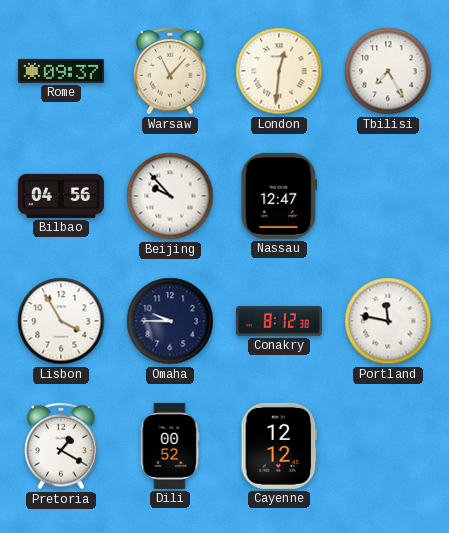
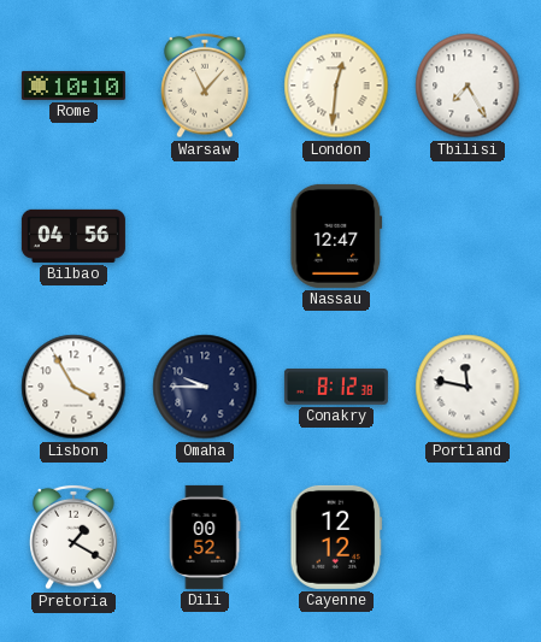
Rome: 09:37 -> 10:10
Beijing: 9:53 -> none
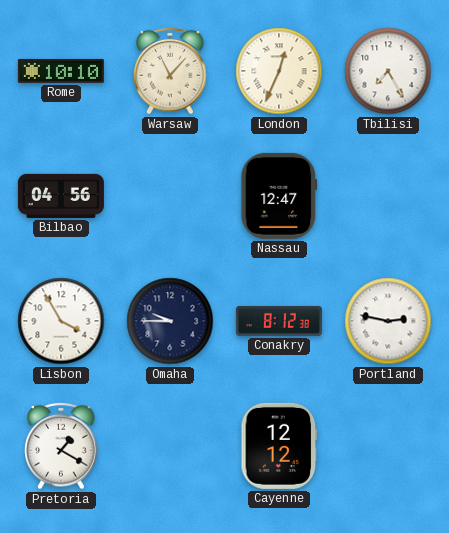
London: 12:31 -> 12:34
Portland: 11:47 -> 2:47
Dili: 00:52 -> none
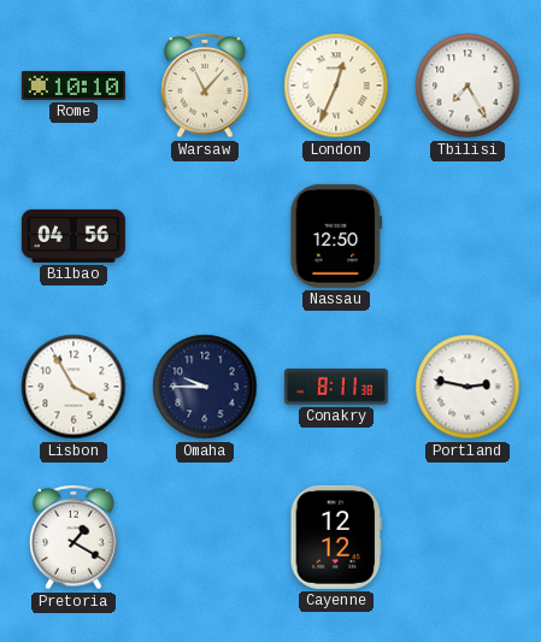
Nassau: 12:47 -> 12:50
Conakry: 8:12 -> 8:11
